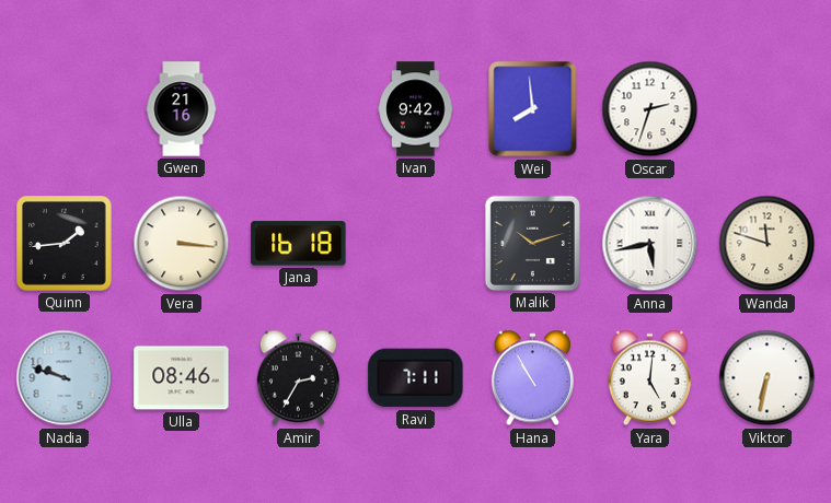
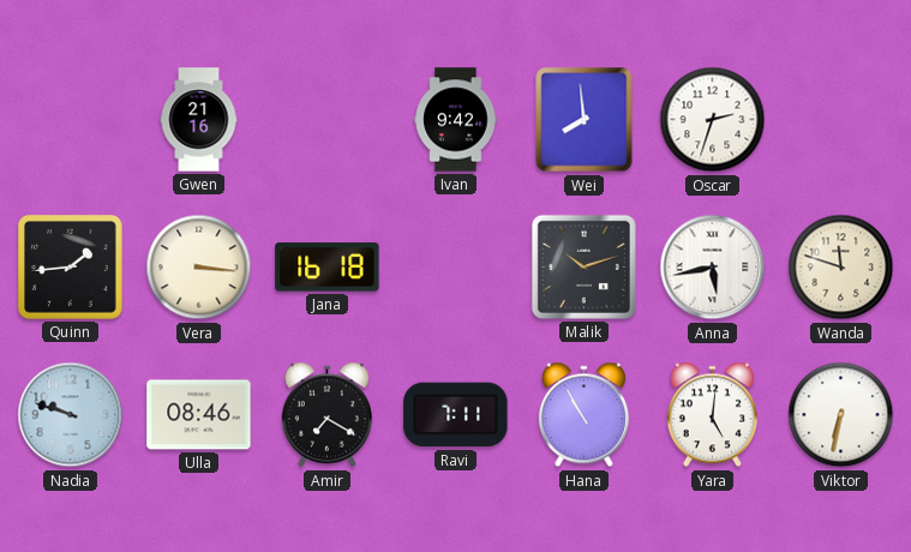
Amir: 2:35 -> 7:20
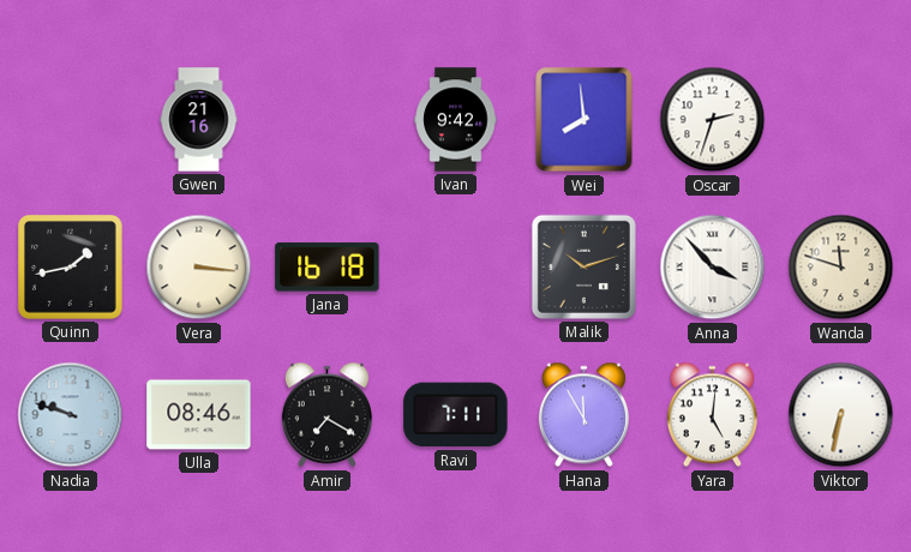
Quinn: 1:44 -> 1:43
Anna: 5:43 -> 3:53
Hana: 10:55 -> 11:55
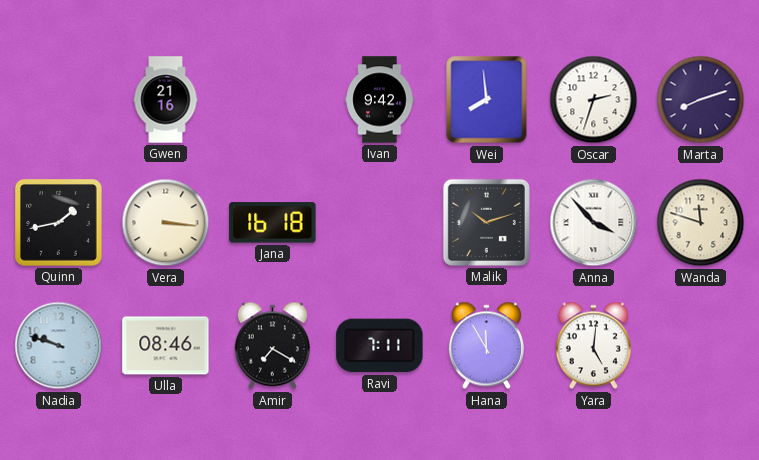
Marta: none -> 8:12
Viktor: 6:32 -> none
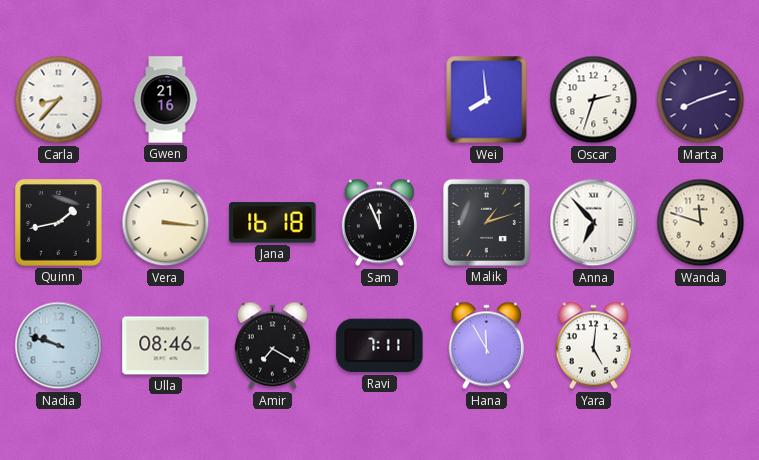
Carla: none -> 8:37
Ivan: 9:42 -> none
Sam: none -> 11:56
Malik: 10:12 -> 1:12
Anna: 3:53 -> 6:53
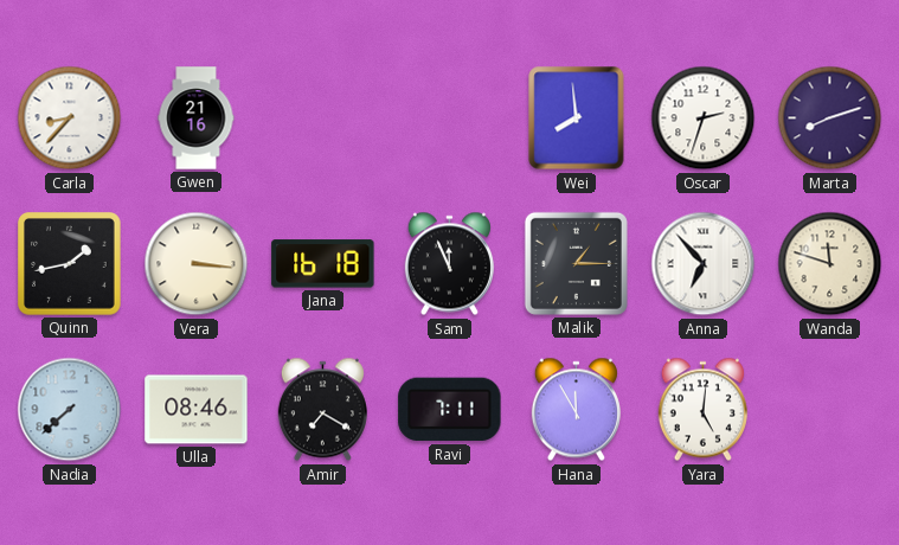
Malik: 1:12 -> 1:15
Nadia: 9:48 -> 7:38
